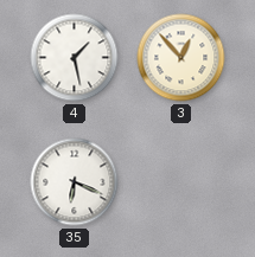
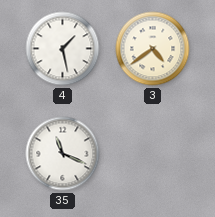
3: 12:53 -> 4:39
35: 6:19 -> 11:19
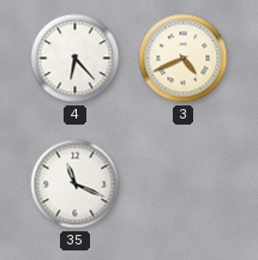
4: 1:28 -> 6:23
3: 4:39 -> 4:41
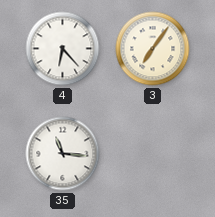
3: 4:41 -> 7:06
35: 11:19 -> 11:16
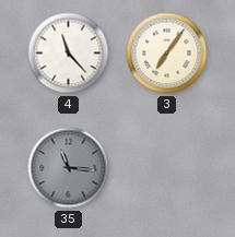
4: 6:23 -> 11:23
35 dial: white -> grey
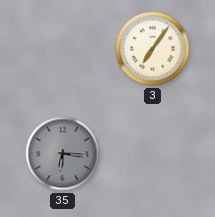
4: 11:23 -> none
35: 11:16 -> 6:16
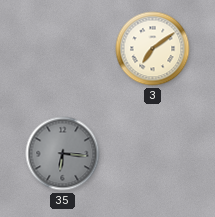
3: 7:06 -> 7:09
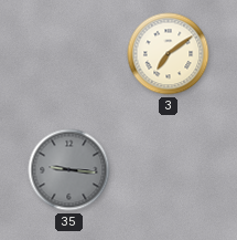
35: 6:16 -> 9:16
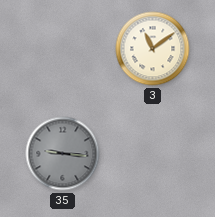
3: 7:09 -> 11:09
